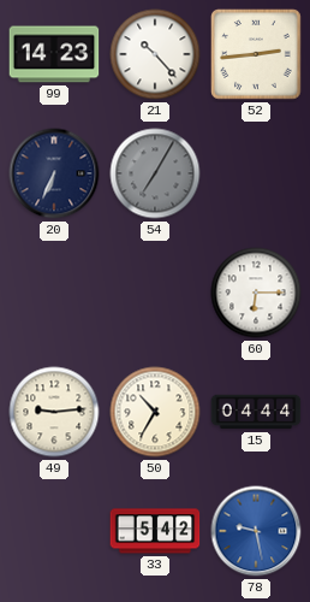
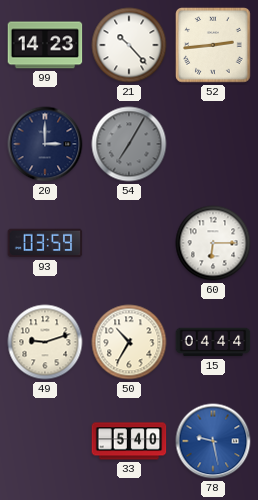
20: 6:34 -> 3:00
93: none -> 03:59
49: 9:14 -> 9:12
33: 5:42 -> 5:40
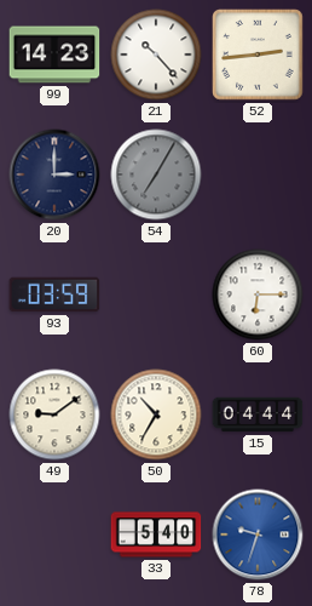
49: 9:12 -> 9:09
78: 9:28 -> 9:33
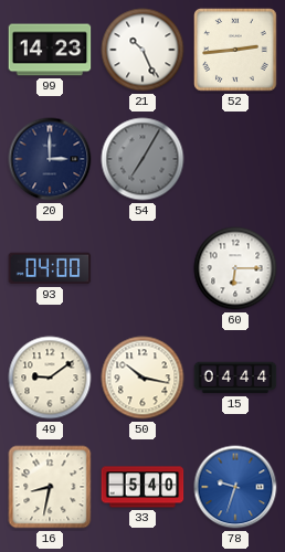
21: 10:23 -> 10:26
93: 03:59 -> 04:00
50: 10:35 -> 10:17
16: none -> 8:32
